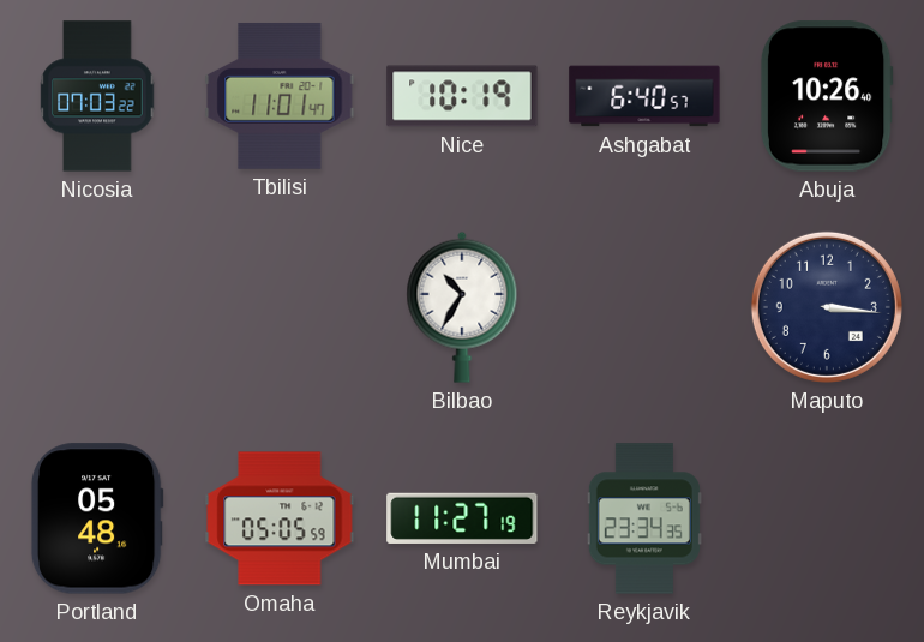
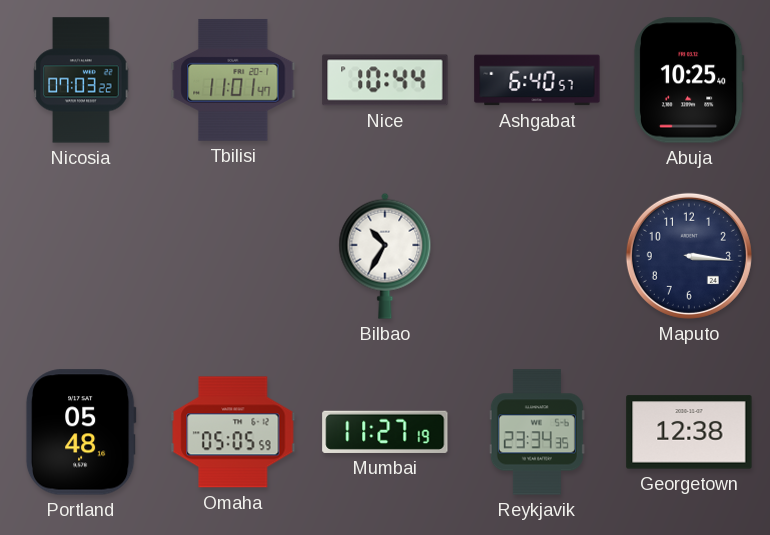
Nice: 10:19 -> 10:44
Abuja: 10:26 -> 10:25
Georgetown: none -> 12:38
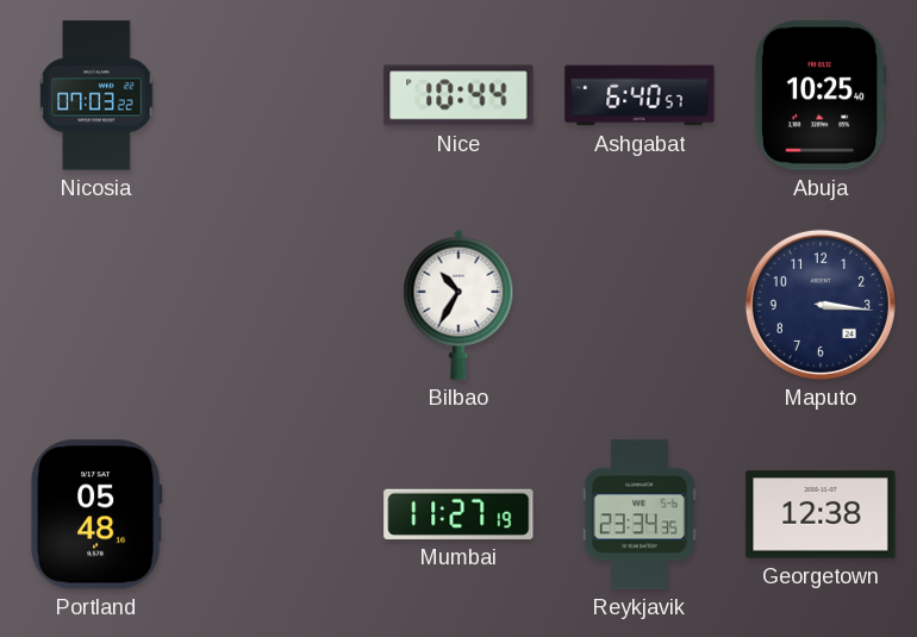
Tbilisi: 11:01 -> none
Omaha: 05:05 -> none
